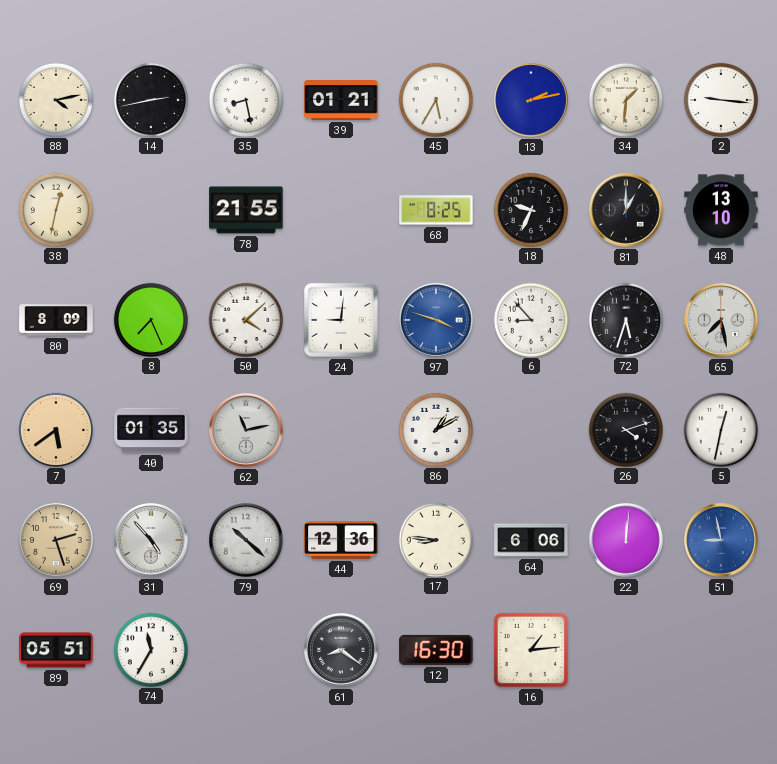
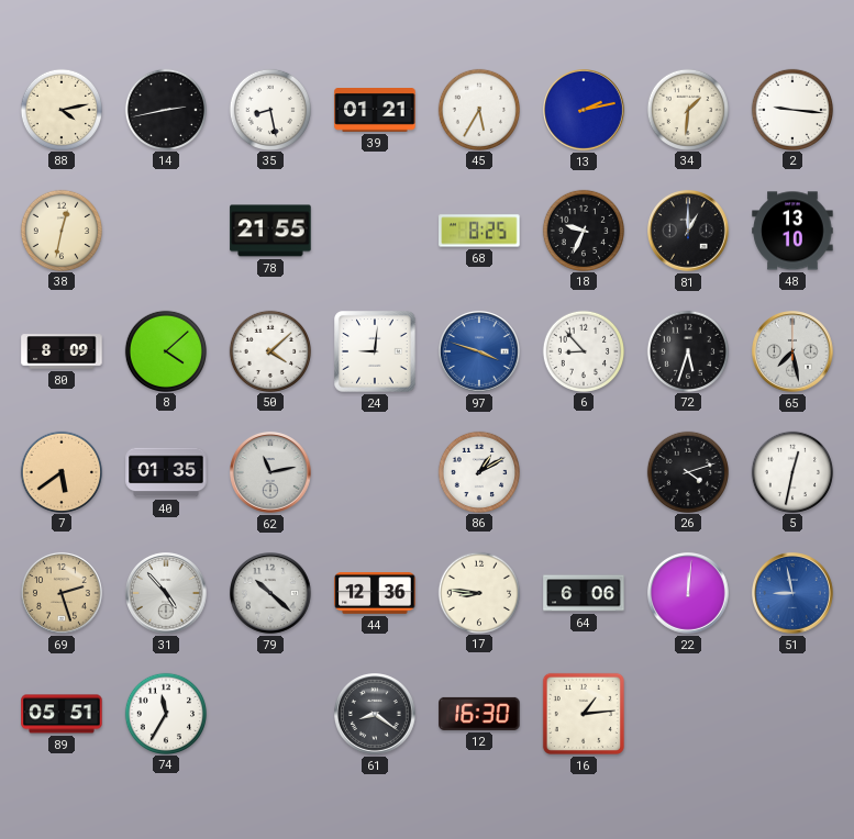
8: 7:26 -> 4:08
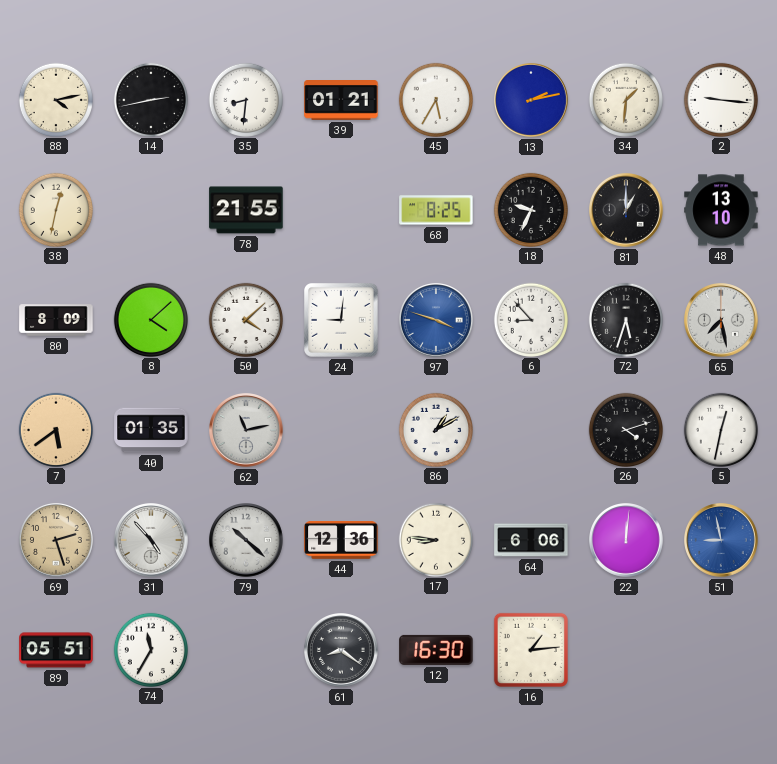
35: 8:28 -> 8:31
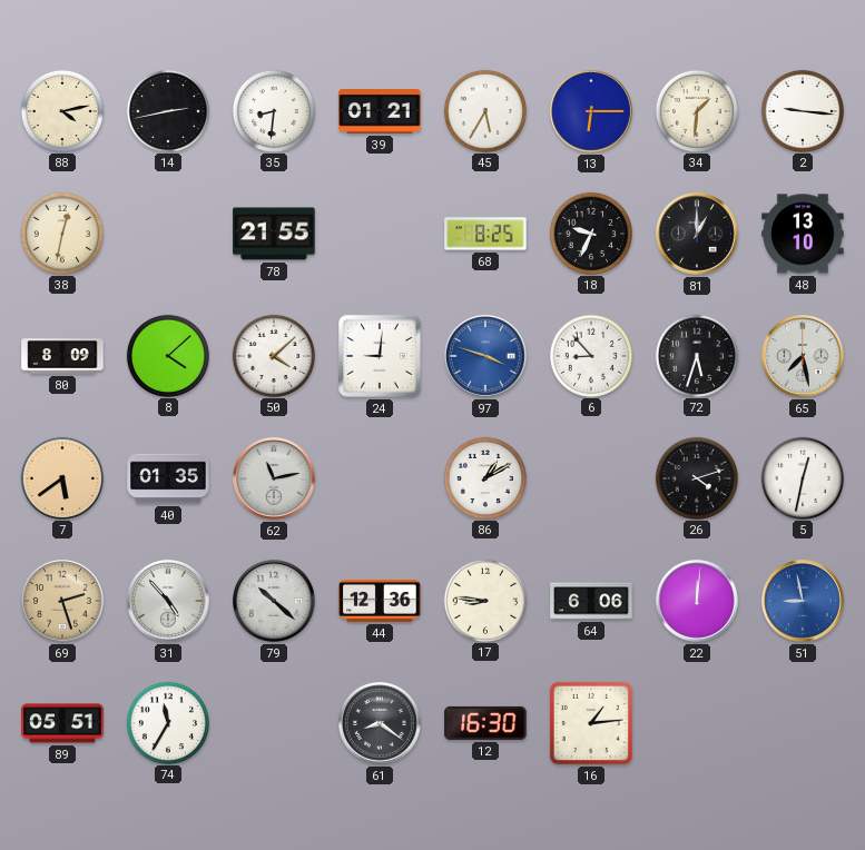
13: 2:13 -> 6:15
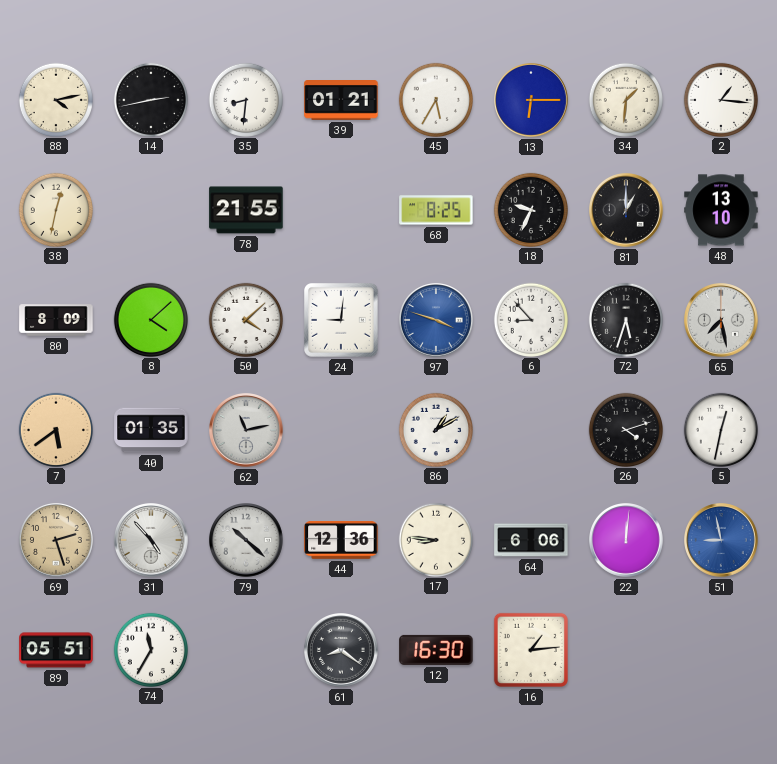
2: 9:16 -> 1:16
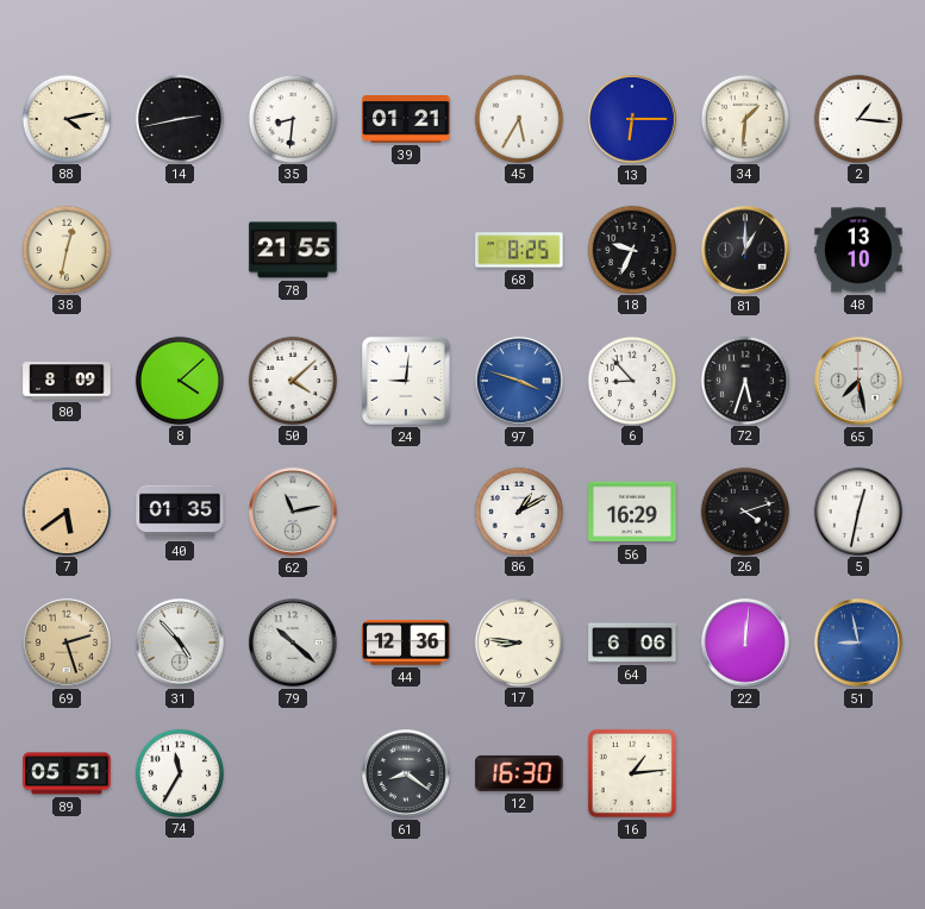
56: none -> 16:29
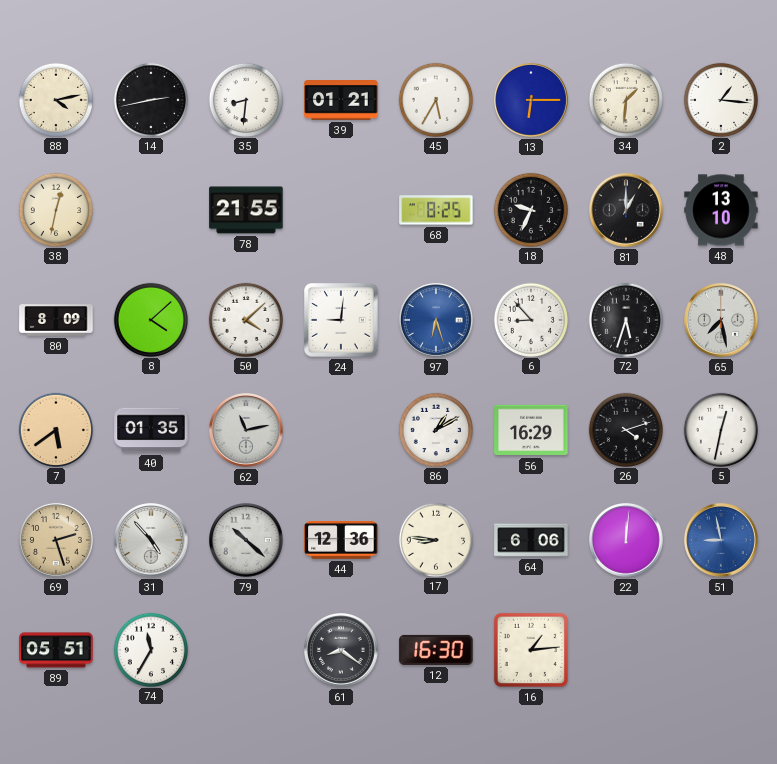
97: 3:48 -> 6:27
